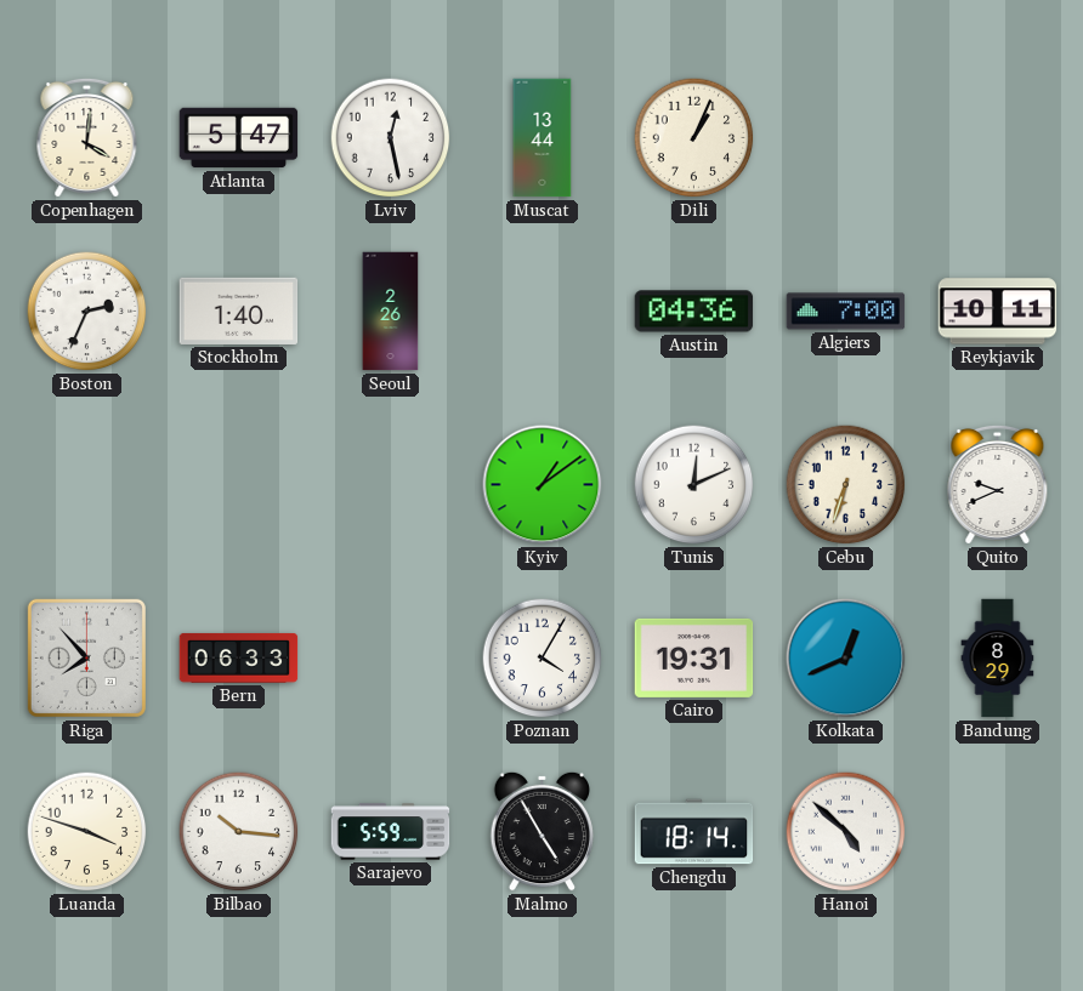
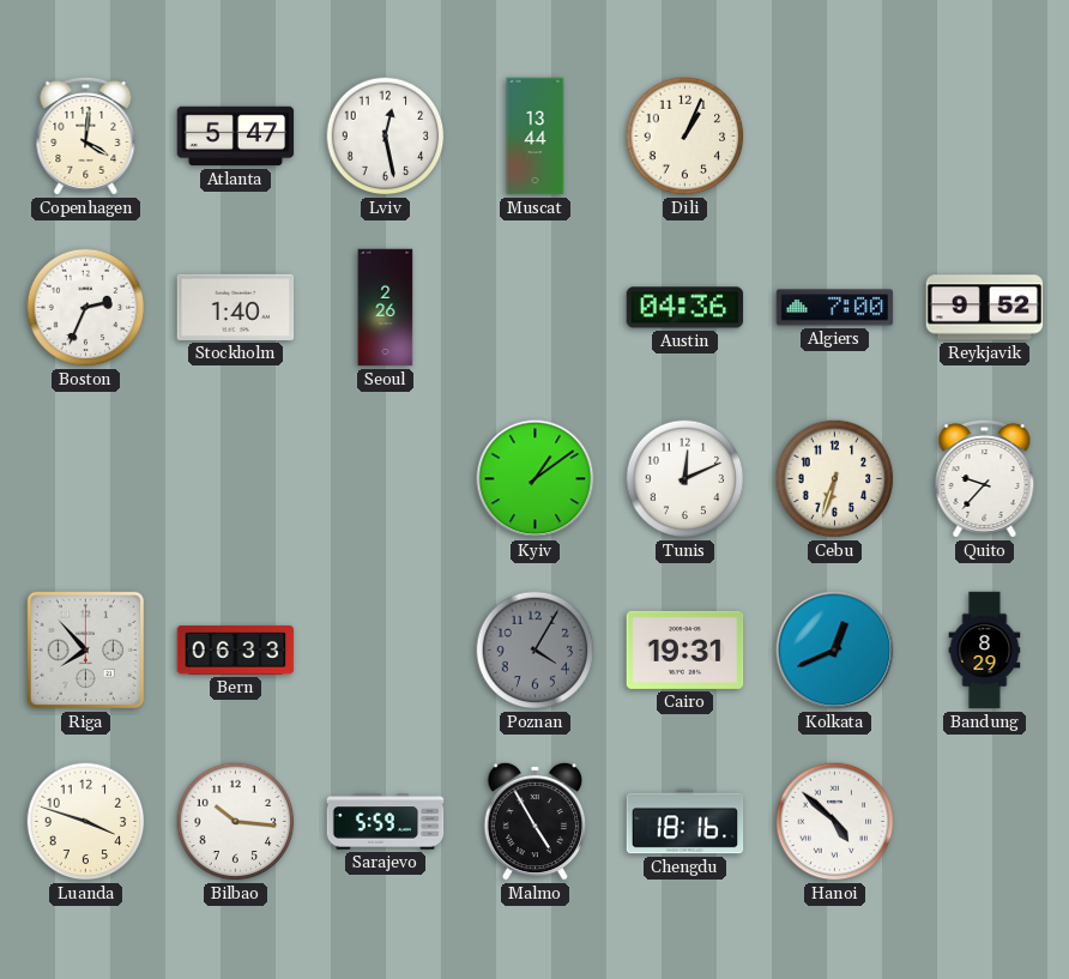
Reykjavik: 10:11 -> 9:52
Quito: 9:41 -> 9:37
Poznan dial: white -> grey
Chengdu: 18:14 -> 18:16
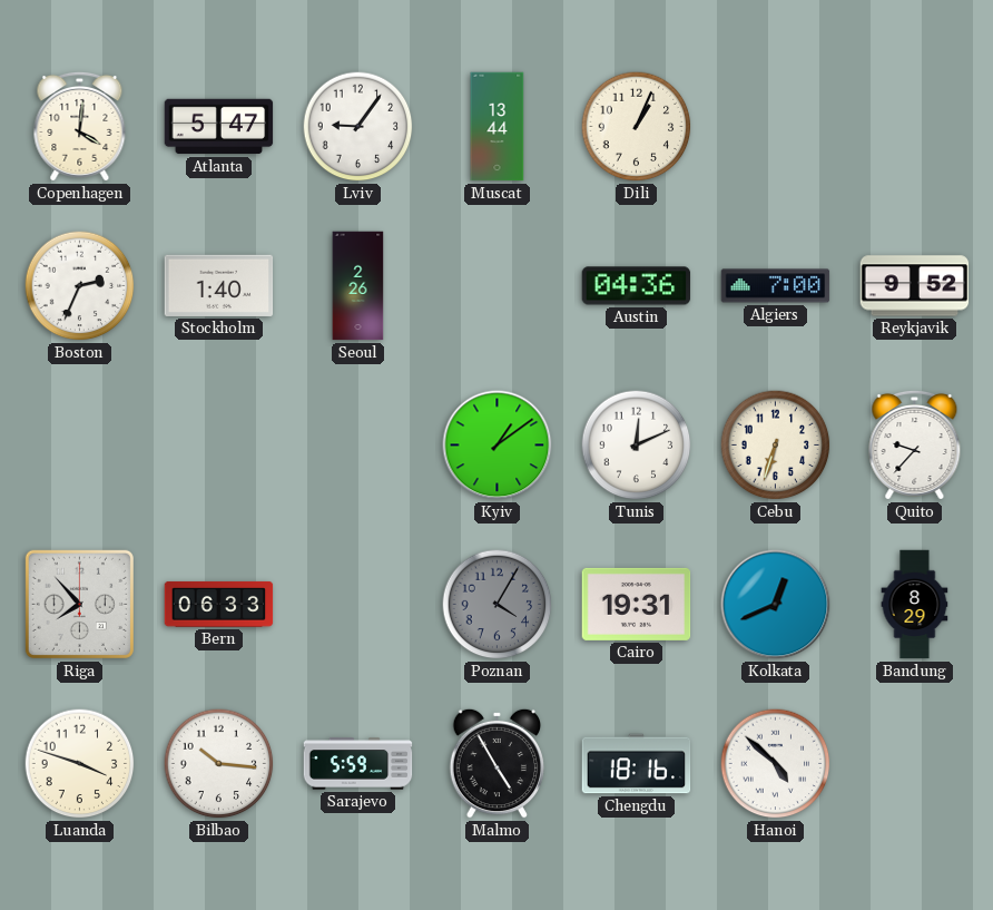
Lviv: 12:28 -> 9:06
